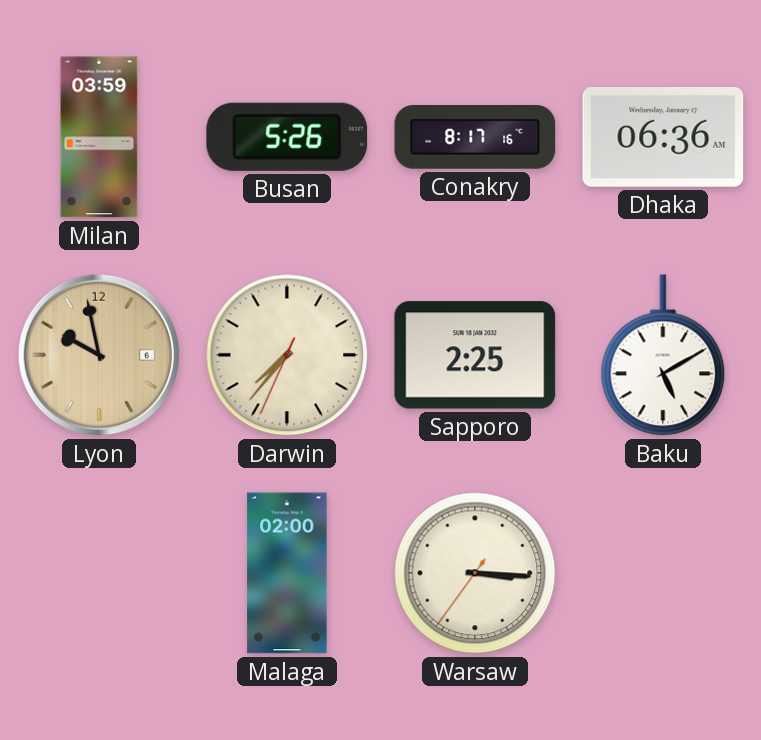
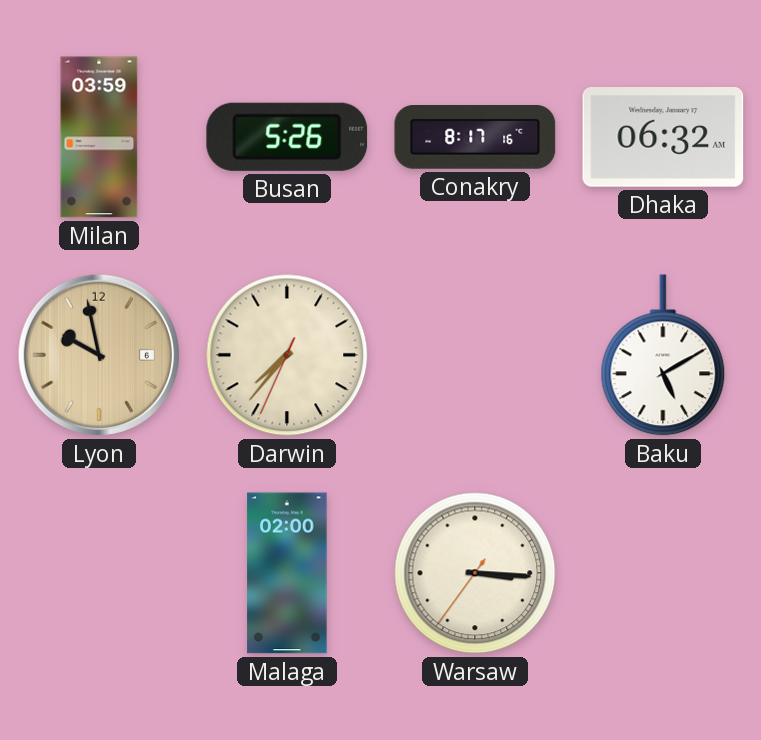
Dhaka: 06:36 -> 06:32
Sapporo: 2:25 -> none
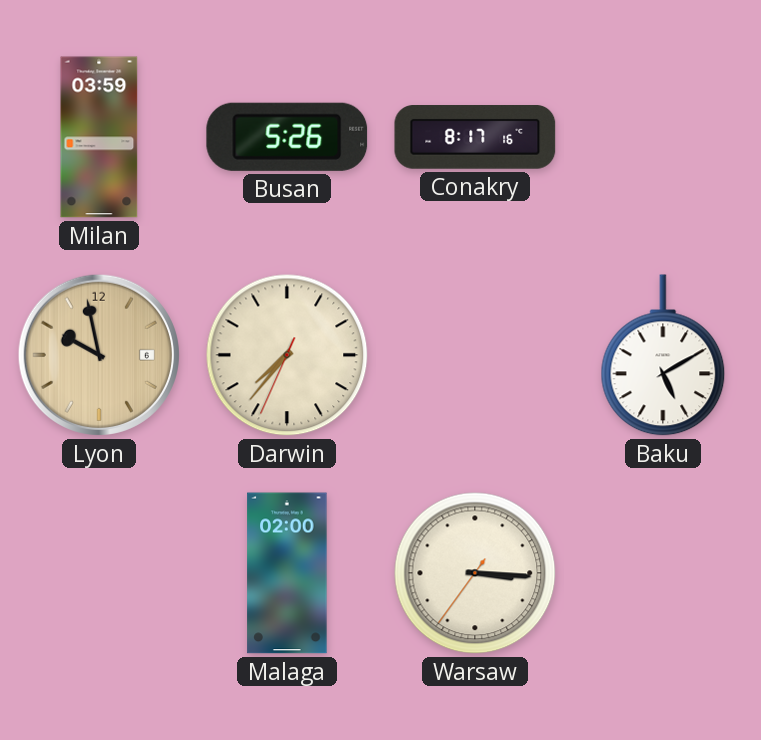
Dhaka: 06:32 -> none
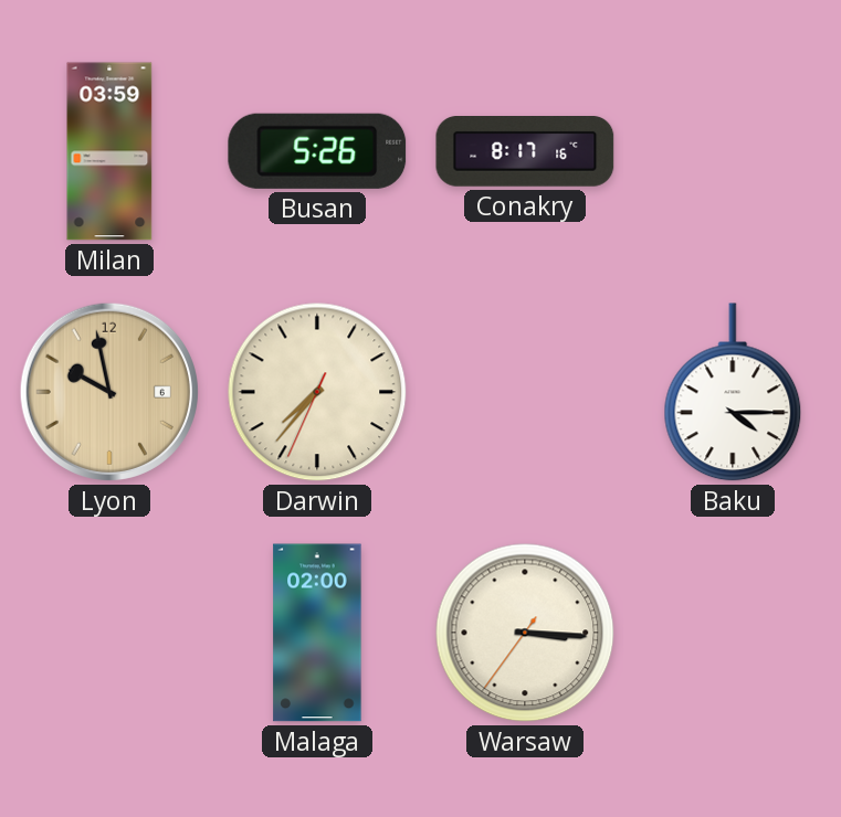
Baku: 5:10 -> 4:15
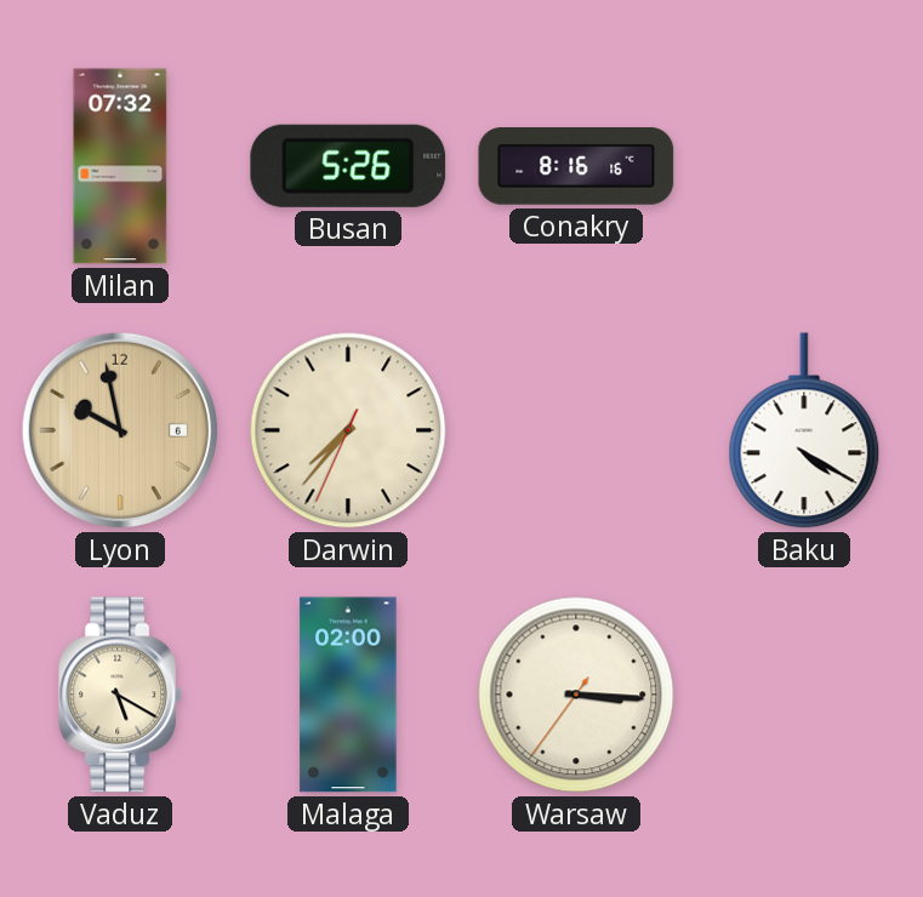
Milan: 03:59 -> 07:32
Conakry: 8:17 -> 8:16
Baku: 4:15 -> 4:20
Vaduz: none -> 5:20
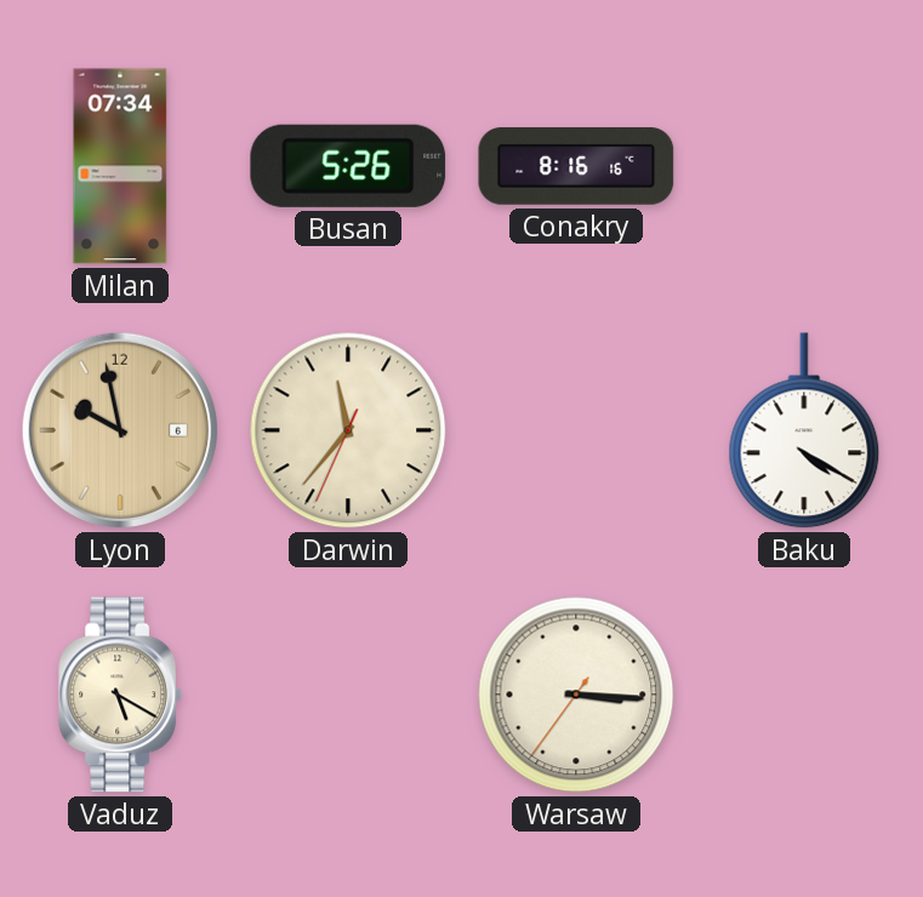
Milan: 07:32 -> 07:34
Darwin: 7:36 -> 11:36
Malaga: 02:00 -> none
